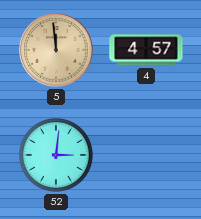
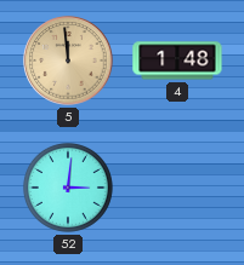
4: 4:57 -> 1:48
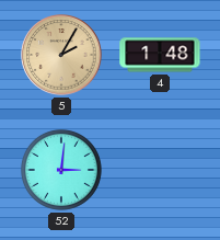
5: 11:59 -> 2:05
